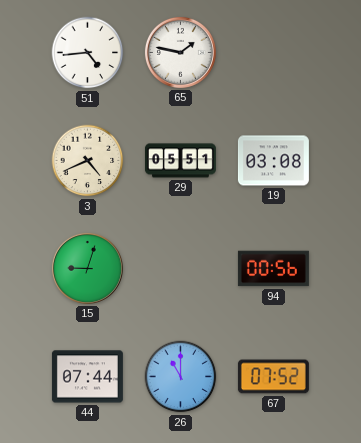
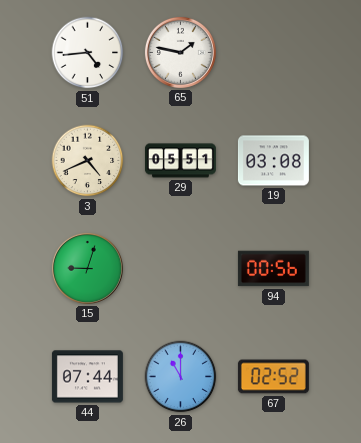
67: 07:52 -> 02:52
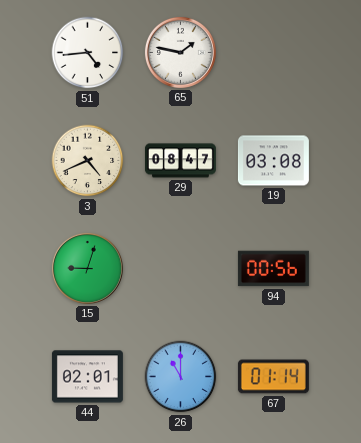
29: 05:51 -> 08:47
44: 07:44 -> 02:01
67: 02:52 -> 01:14
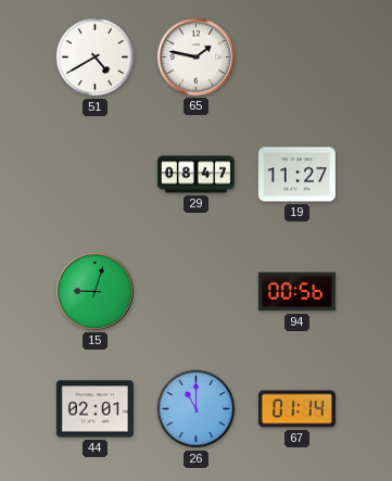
51: 4:44 -> 4:40
3: 4:41 -> none
19: 03:08 -> 11:27
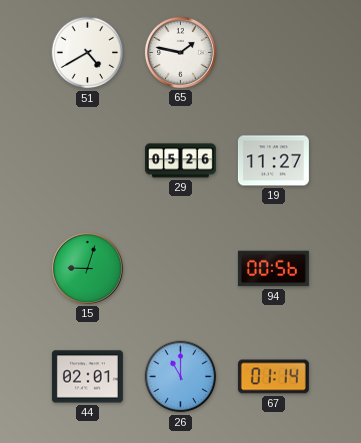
29: 08:47 -> 05:26
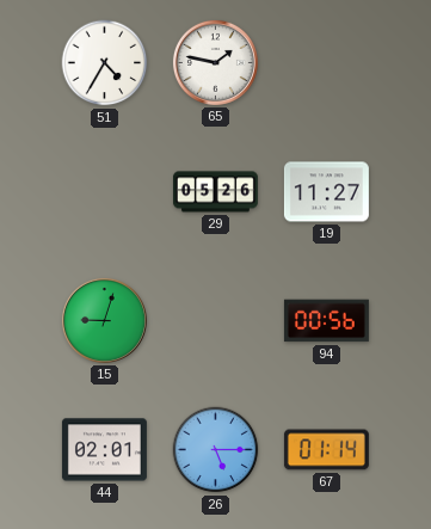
51: 4:40 -> 4:35
26: 11:00 -> 5:15
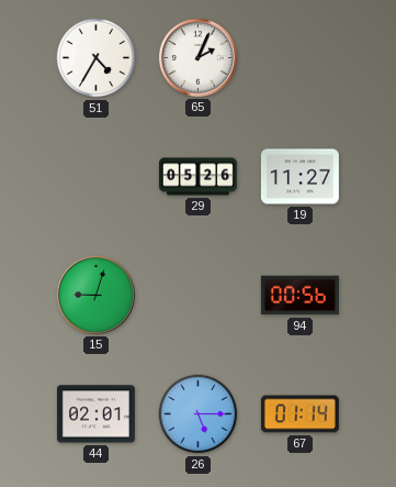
65: 1:47 -> 2:04
